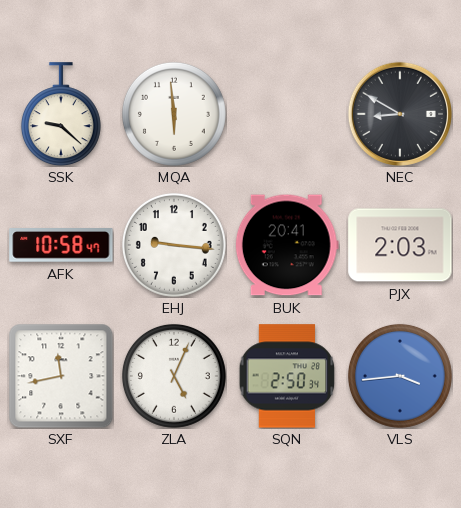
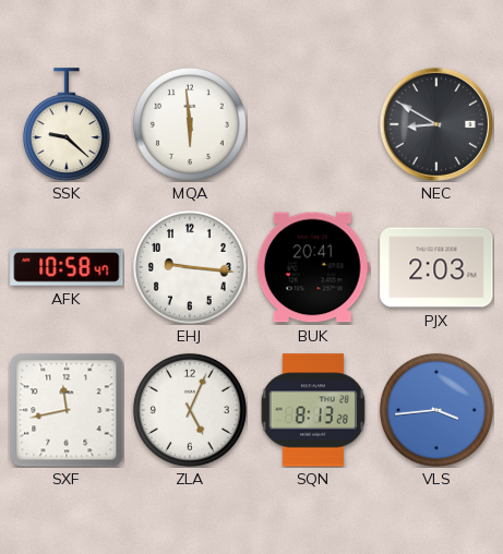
SQN: 2:50 -> 8:13
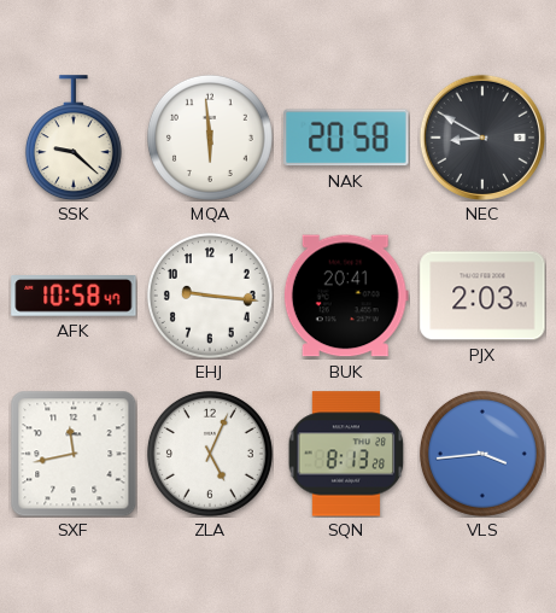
NAK: none -> 20:58
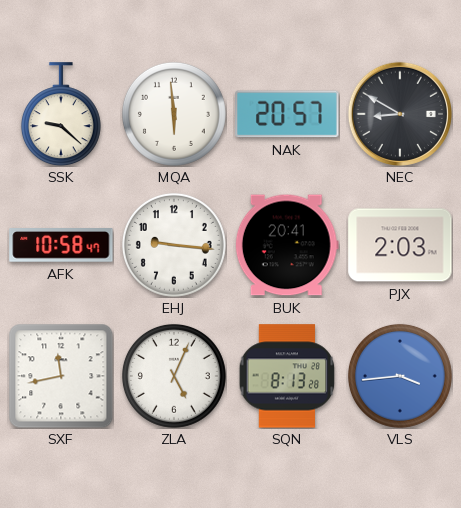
NAK: 20:58 -> 20:57
